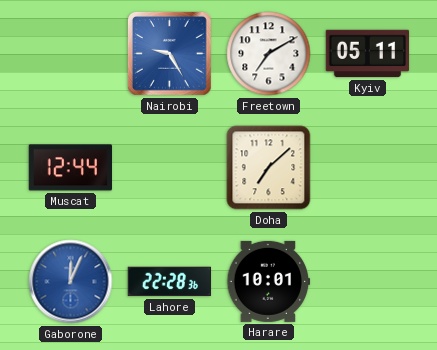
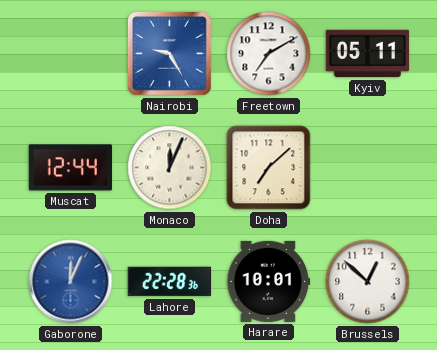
Monaco: none -> 12:04
Brussels: none -> 12:52
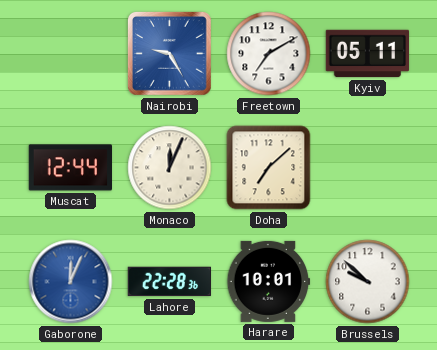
Brussels: 12:52 -> 9:52
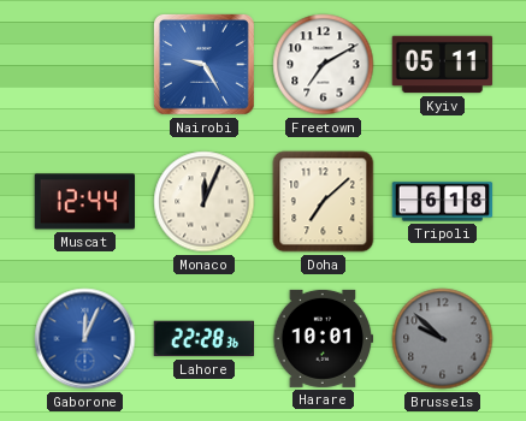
Tripoli: none -> 6:18
Brussels dial: white -> grey
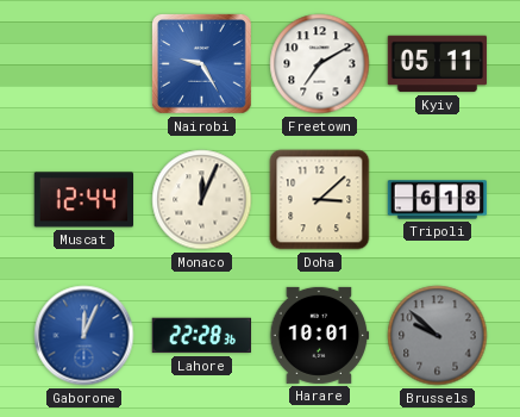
Doha: 7:08 -> 3:08
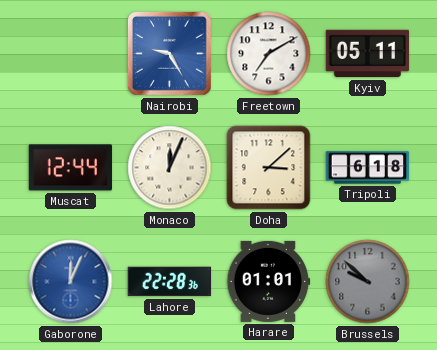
Harare: 10:01 -> 01:01
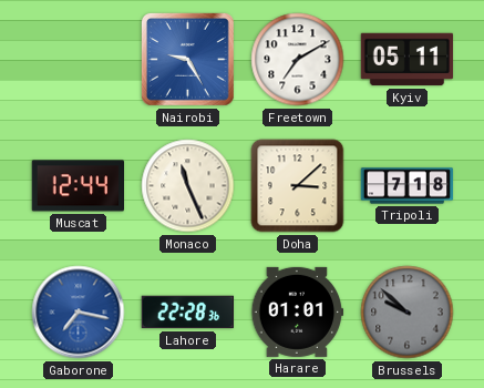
Monaco: 12:04 -> 11:26
Tripoli: 6:18 -> 7:18
Gaborone: 12:04 -> 7:17
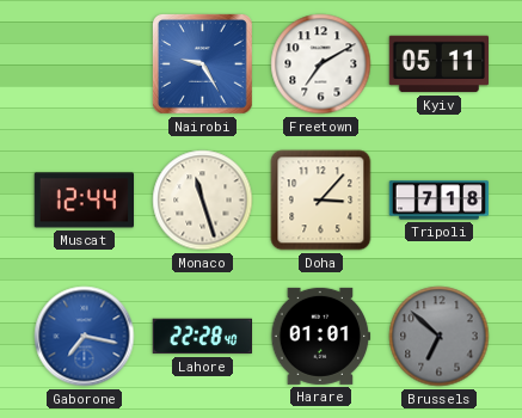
Monaco: 11:26 -> 11:27
Doha: 3:08 -> 3:07
Lahore: 22:28:36 -> 22:28:40
Brussels: 9:52 -> 6:52
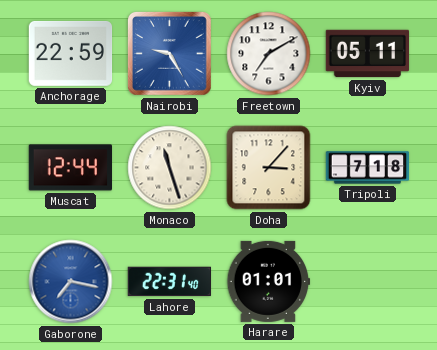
Anchorage: none -> 22:59
Lahore: 22:28 -> 22:31
Brussels: 6:52 -> none
